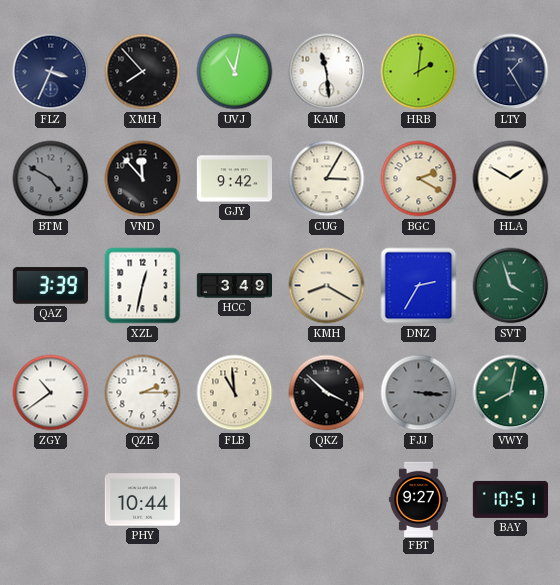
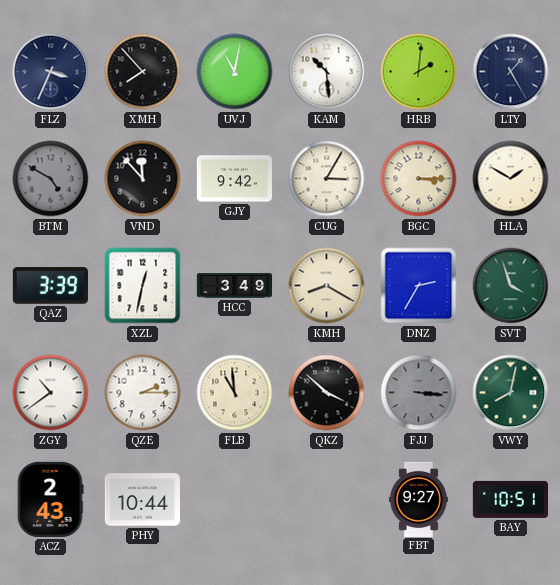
KAM: 11:29 -> 10:29
BGC: 2:20 -> 3:15
ACZ: none -> 2:43
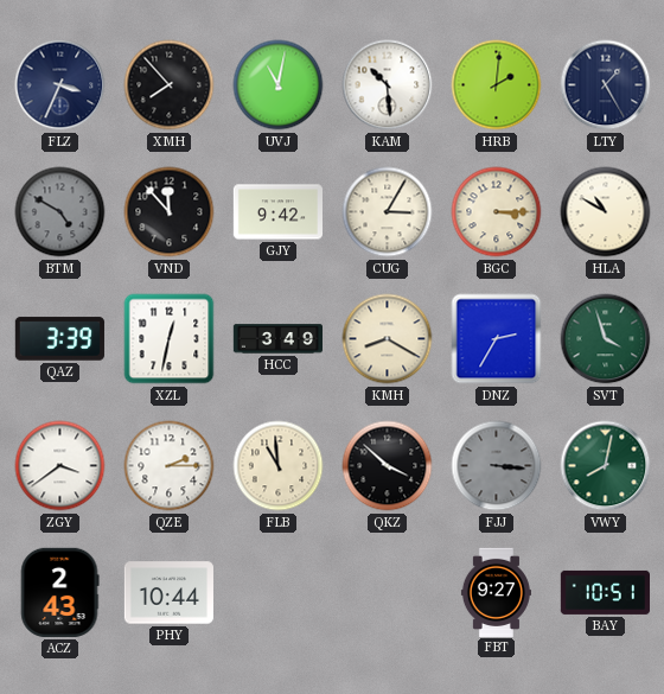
HLA: 1:50 -> 10:50
ZGY: 10:39 -> 3:39
